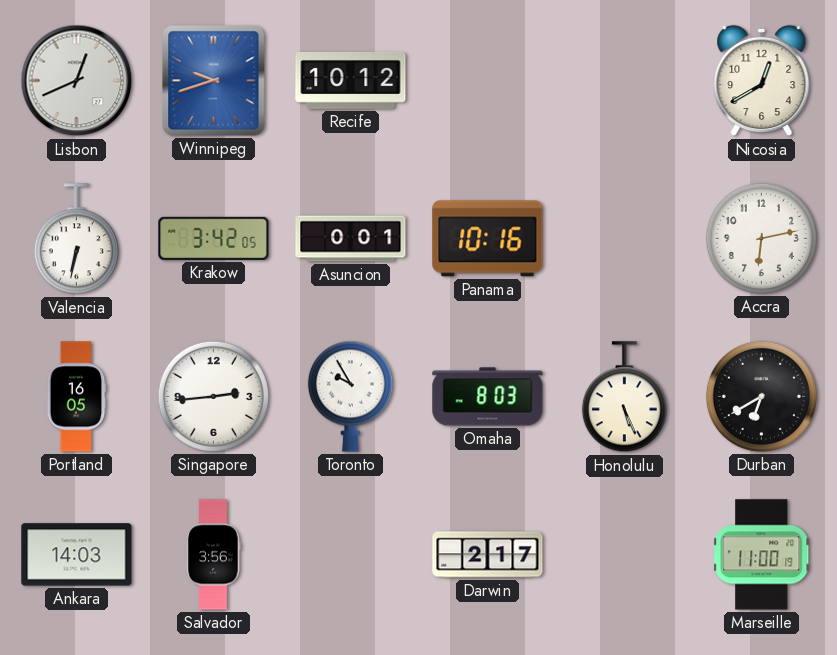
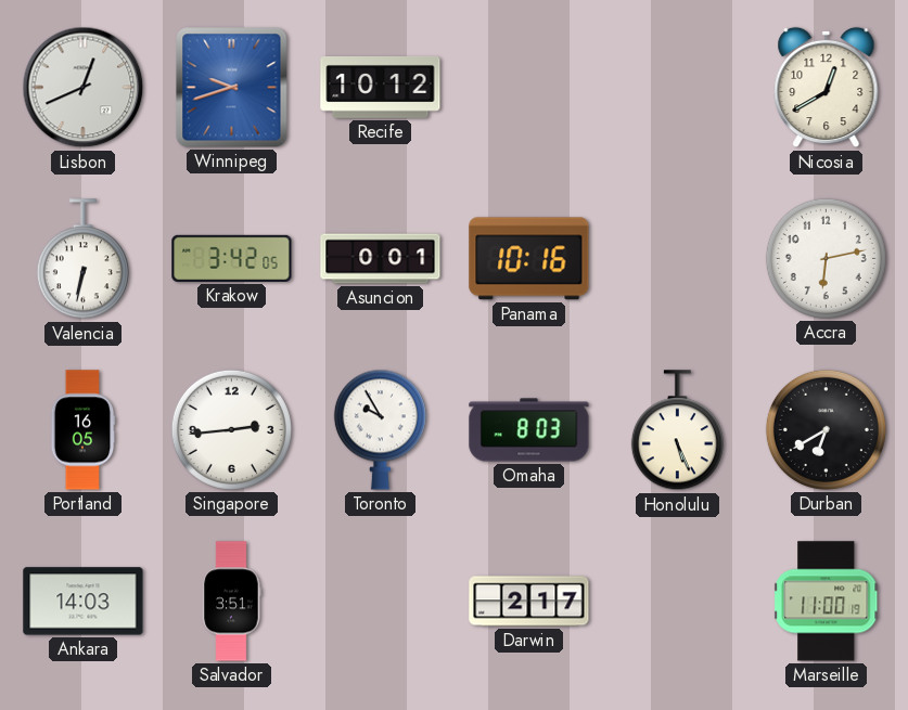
Salvador: 3:56 -> 3:51
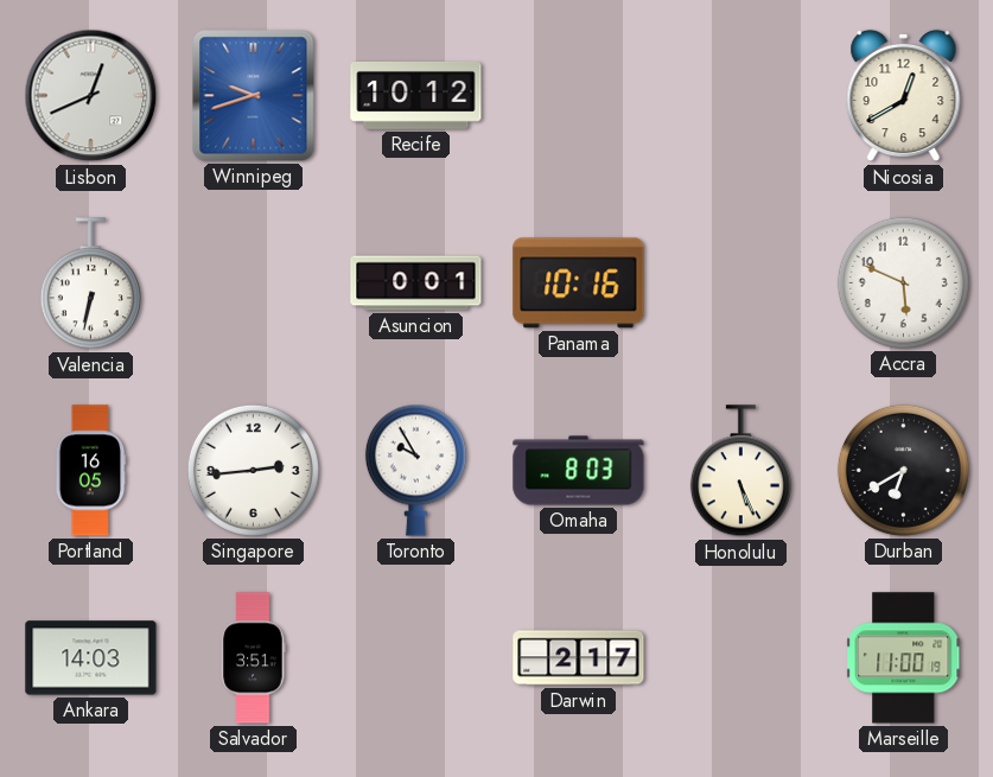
Krakow: 3:42 -> none
Accra: 6:13 -> 5:49
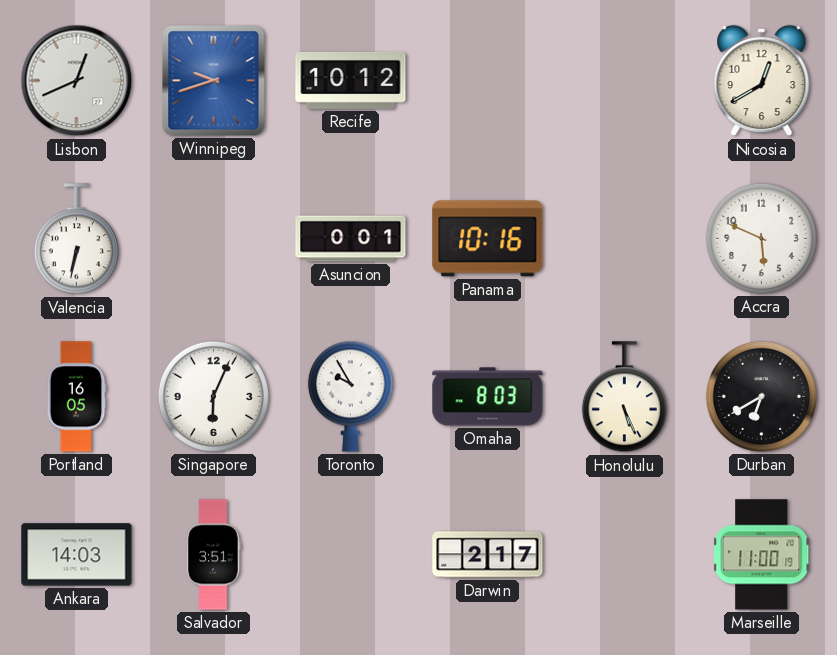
Singapore: 2:44 -> 6:04
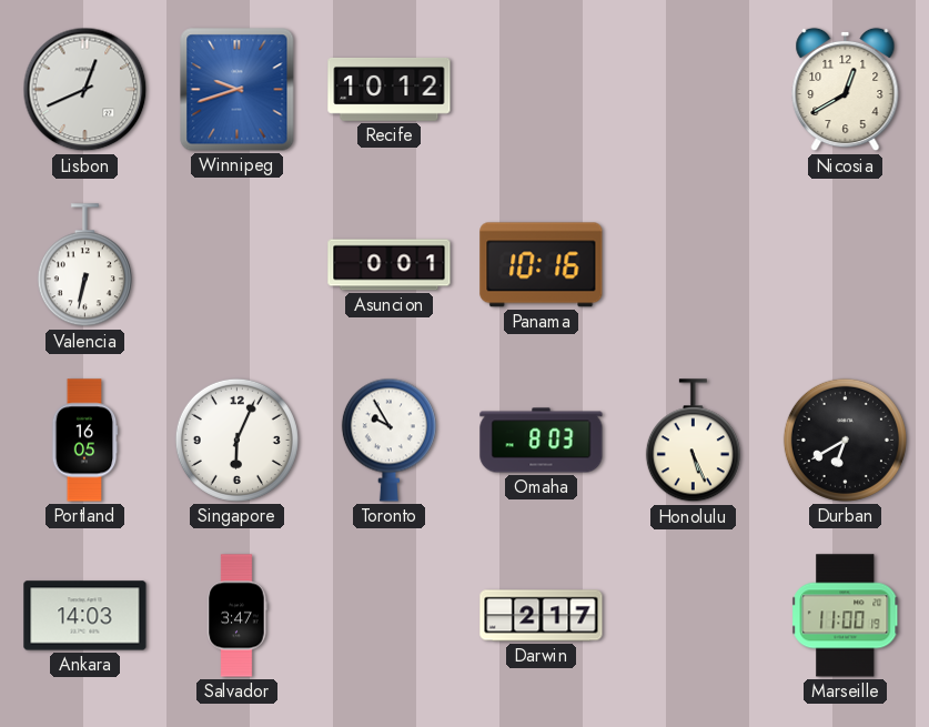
Accra: 5:49 -> none
Salvador: 3:51 -> 3:47
